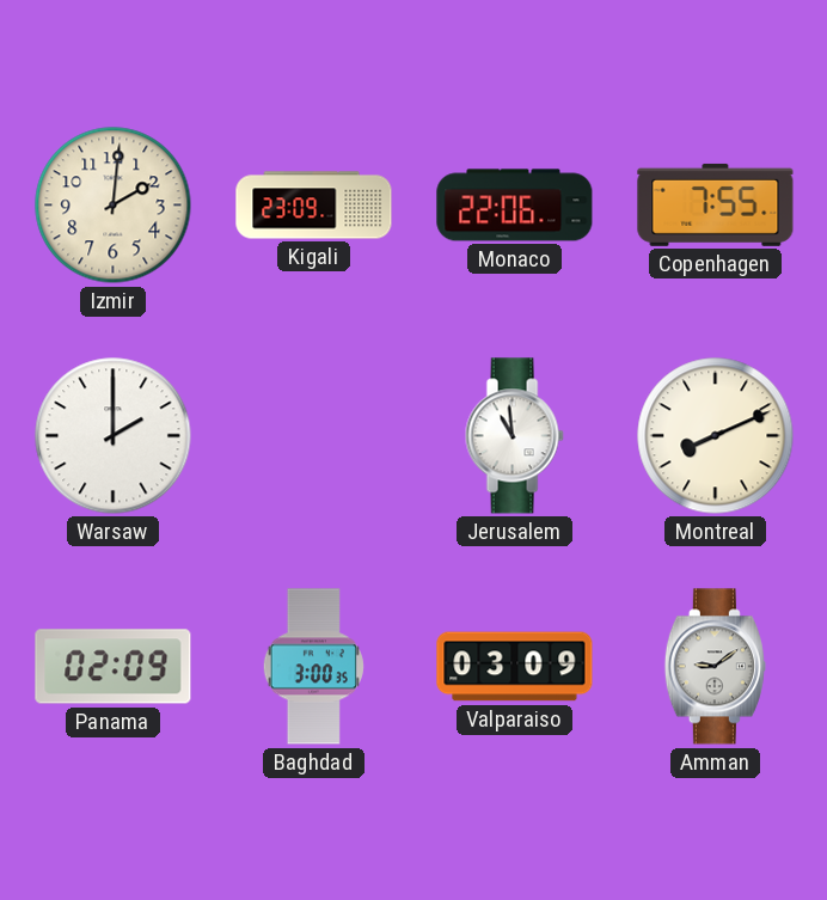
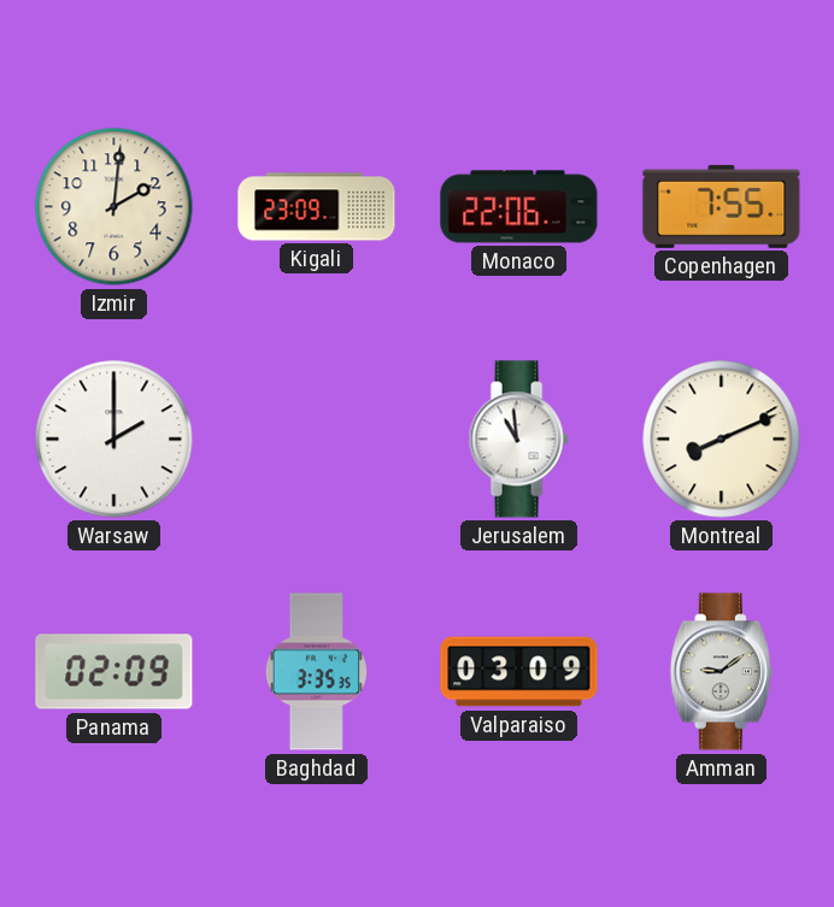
Baghdad: 3:00 -> 3:35
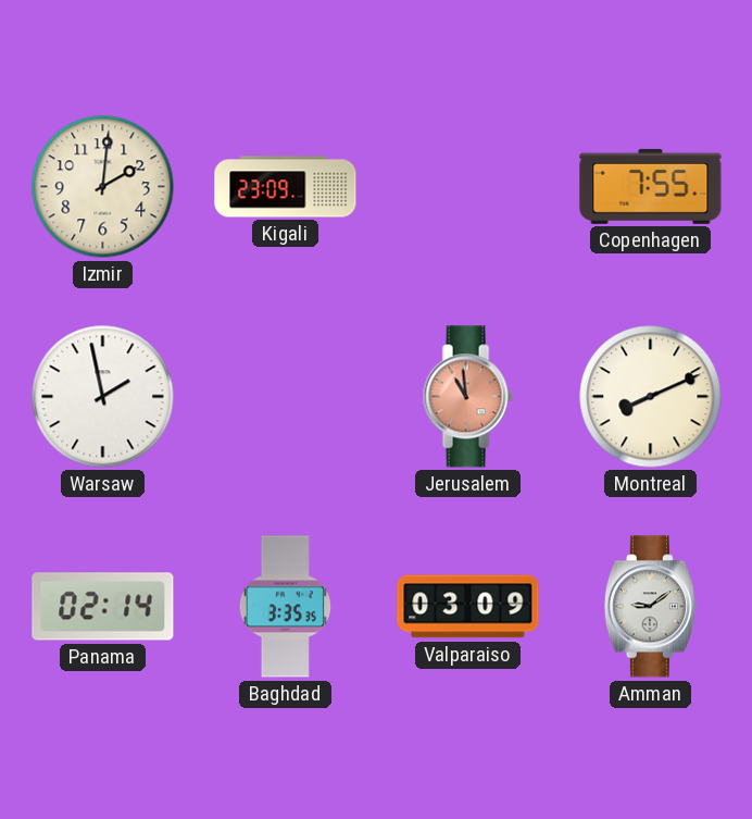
Monaco: 22:06 -> none
Warsaw: 2:00 -> 1:58
Jerusalem dial: white -> salmon
Panama: 02:09 -> 02:14
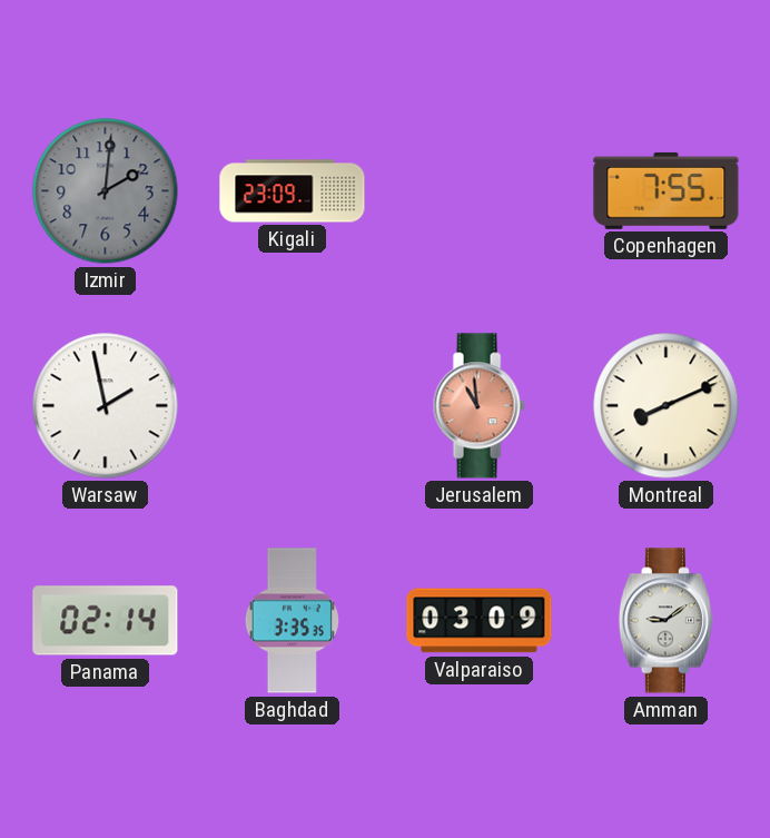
Izmir dial: cream -> grey
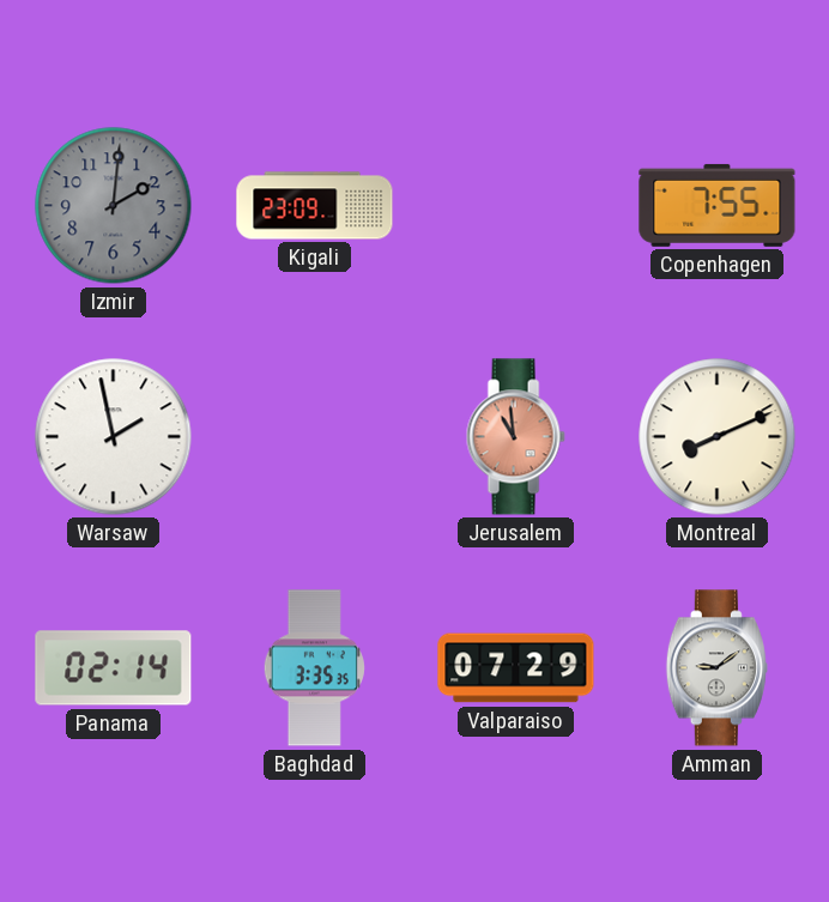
Valparaiso: 03:09 -> 07:29
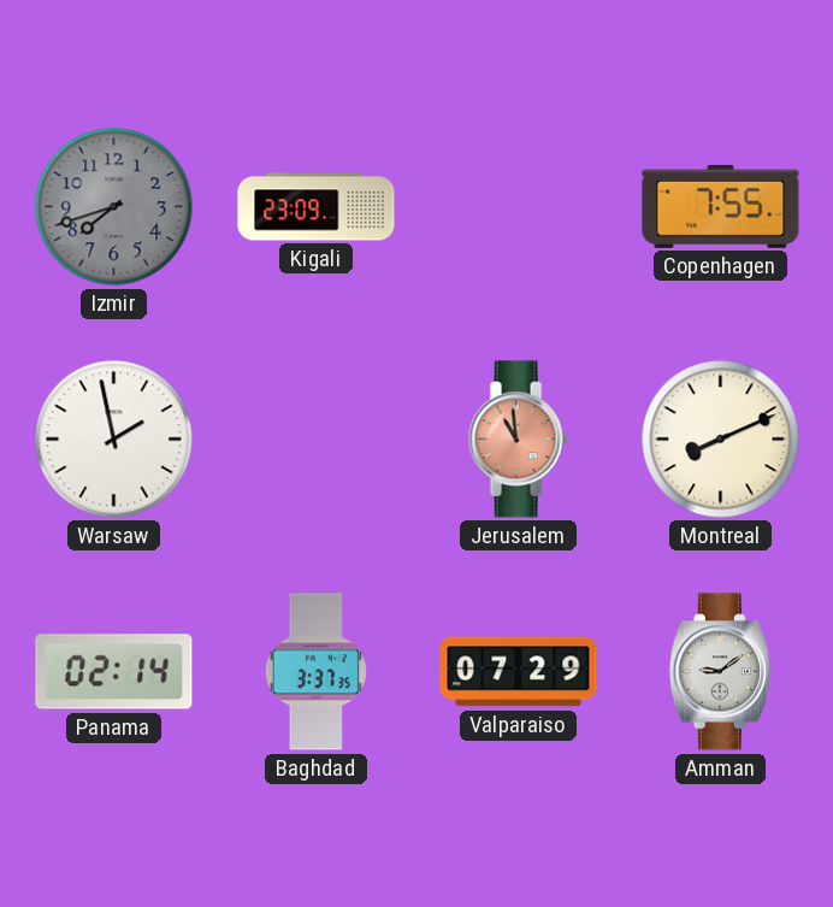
Izmir: 2:01 -> 7:42
Baghdad: 3:35 -> 3:37
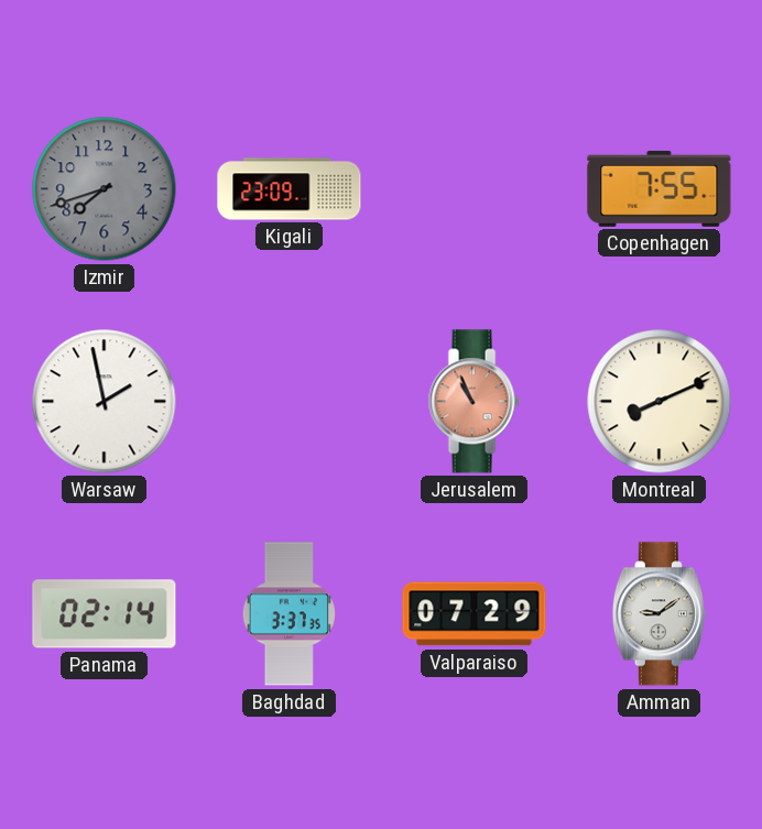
Jerusalem: 10:59 -> 10:56
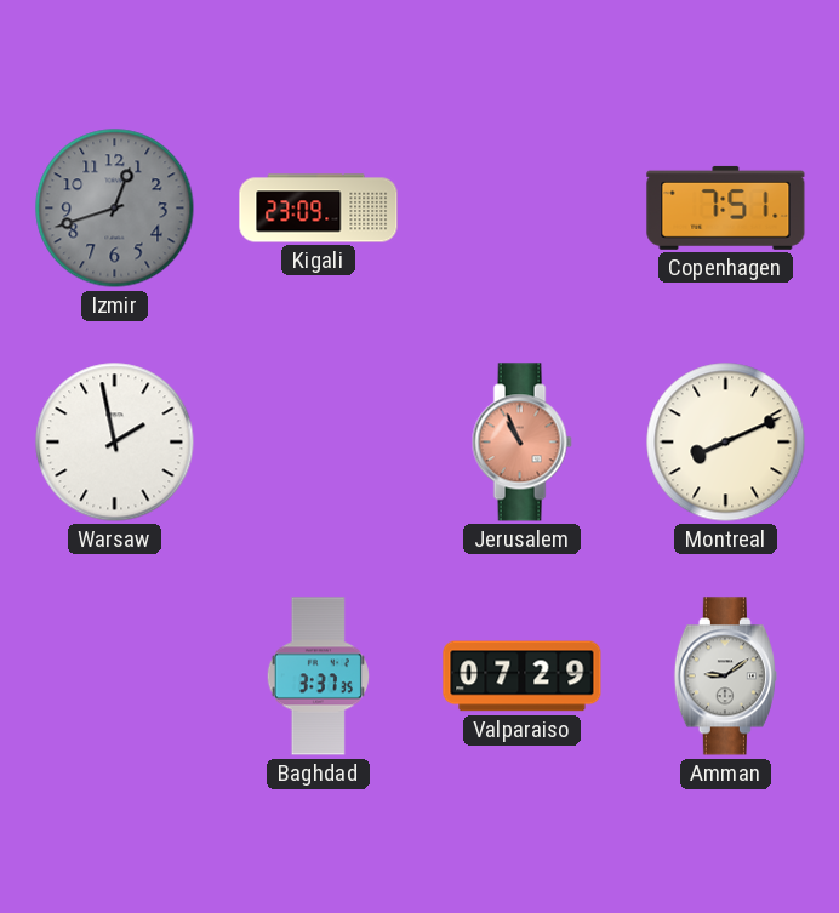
Izmir: 7:42 -> 12:42
Copenhagen: 7:55 -> 7:51
Panama: 02:14 -> none
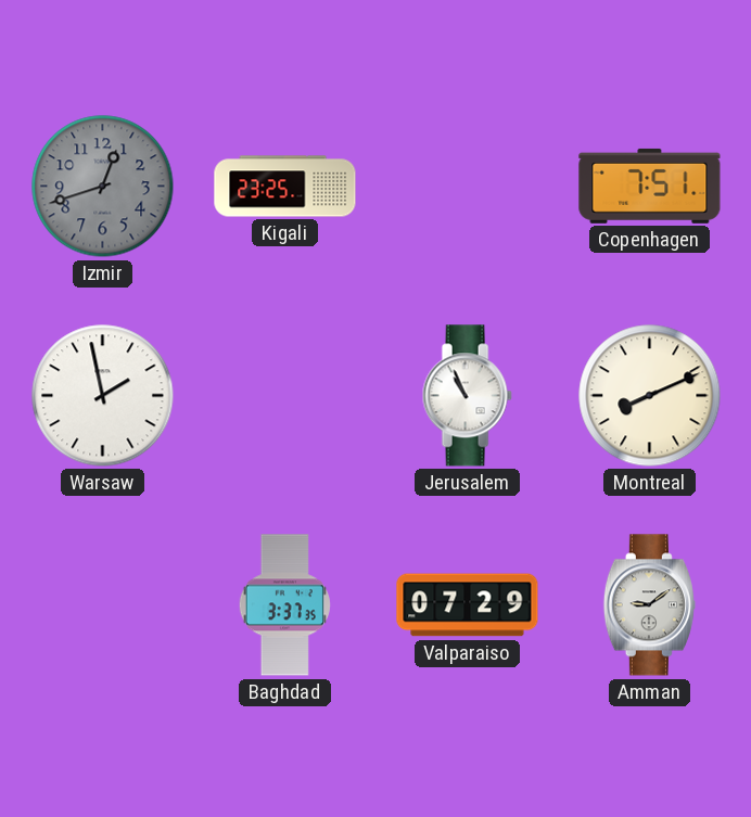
Kigali: 23:09 -> 23:25
Jerusalem dial: salmon -> white
